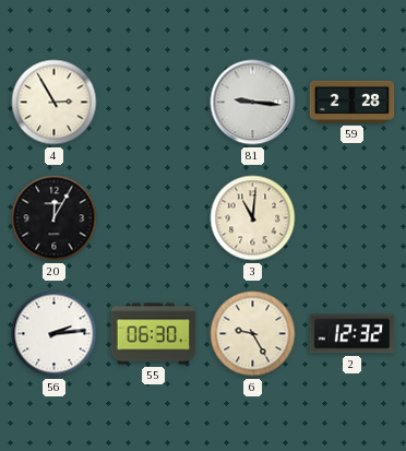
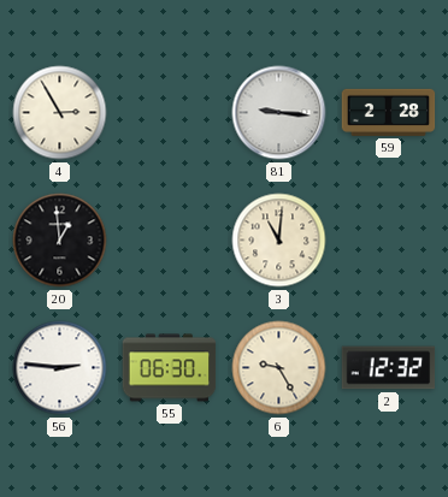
20: 12:05 -> 12:59
56: 2:14 -> 2:46
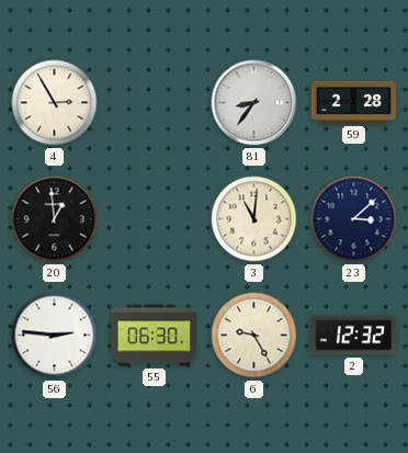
81: 9:16 -> 8:36
23: none -> 3:08
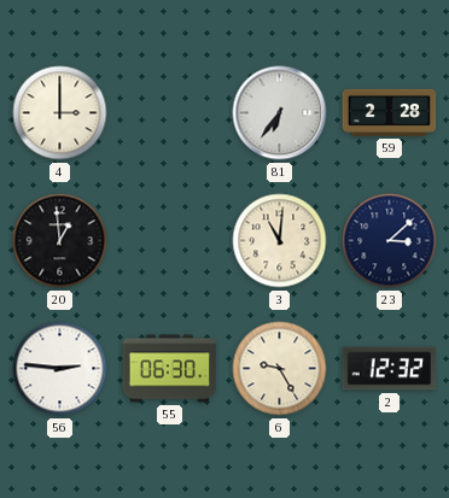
4: 2:55 -> 3:00
81: 8:36 -> 6:36
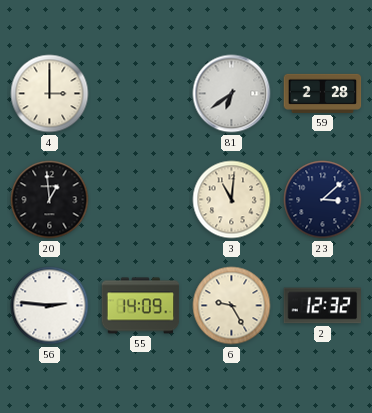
81: 6:36 -> 6:39
55: 06:30 -> 14:09
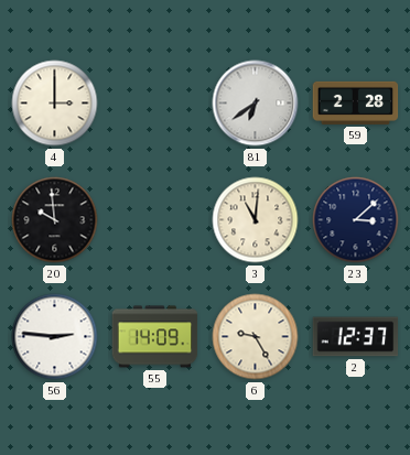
20: 12:59 -> 9:59
2: 12:32 -> 12:37
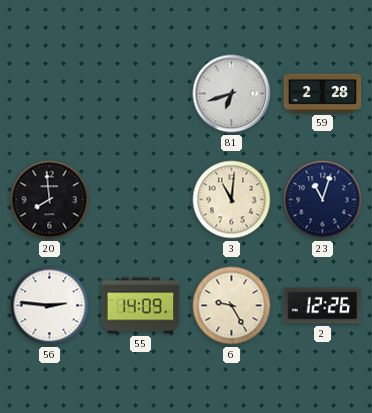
4: 3:00 -> none
81: 6:39 -> 6:42
20: 9:59 -> 7:59
23: 3:08 -> 11:03
2: 12:37 -> 12:26
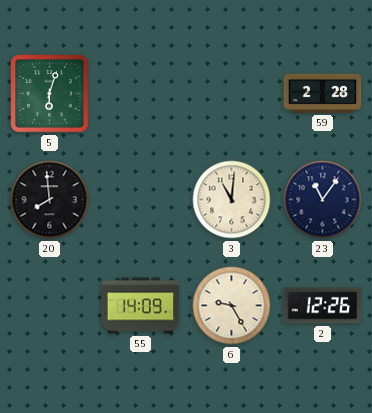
5: none -> 6:03
81: 6:42 -> none
23: 11:03 -> 11:06
56: 2:46 -> none
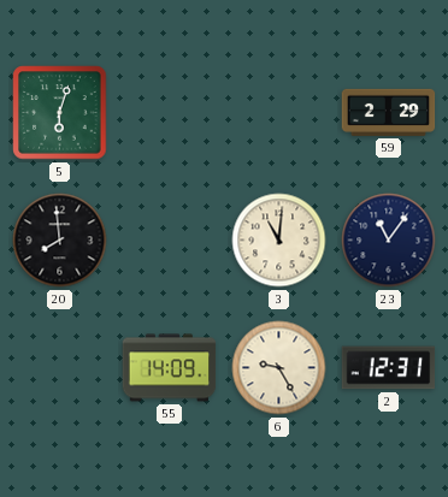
59: 2:28 -> 2:29
2: 12:26 -> 12:31
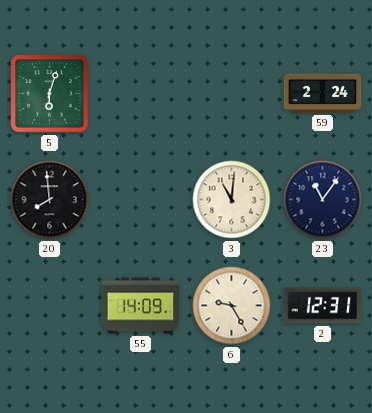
59: 2:29 -> 2:24
